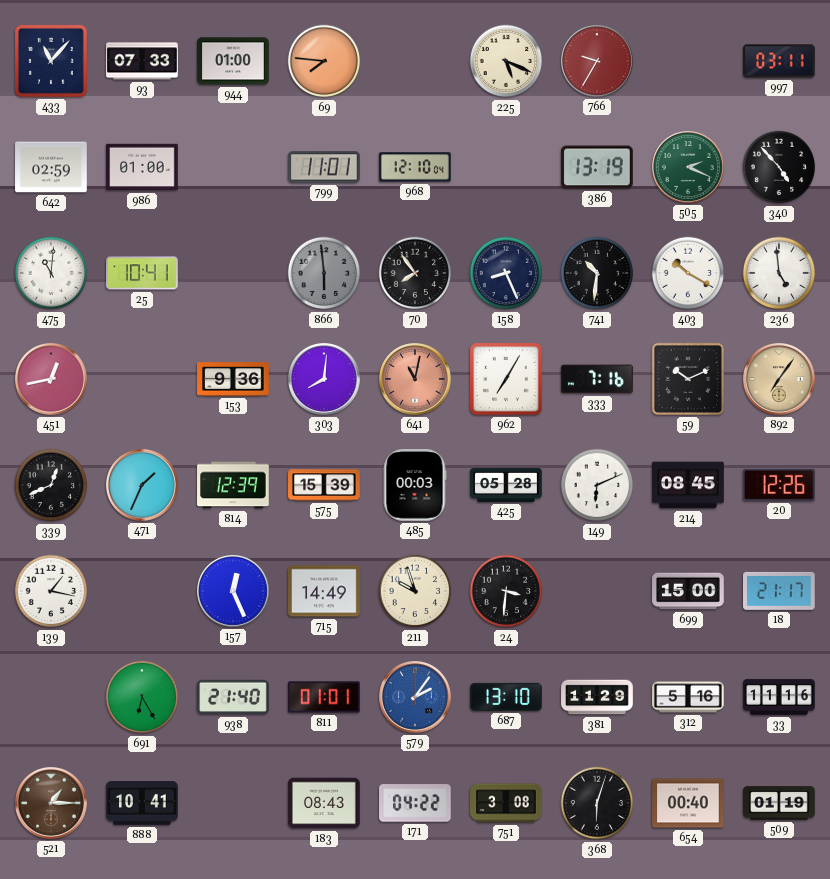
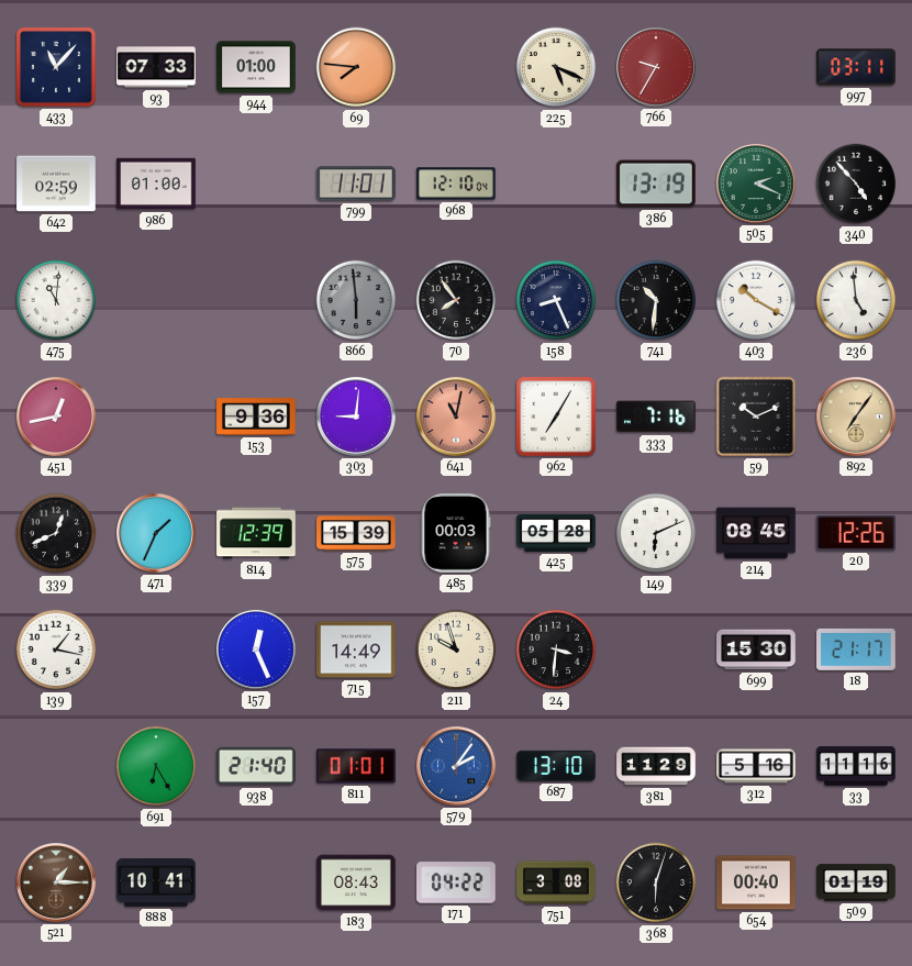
25: 10:41 -> none
303: 8:01 -> 9:01
699: 15:00 -> 15:30
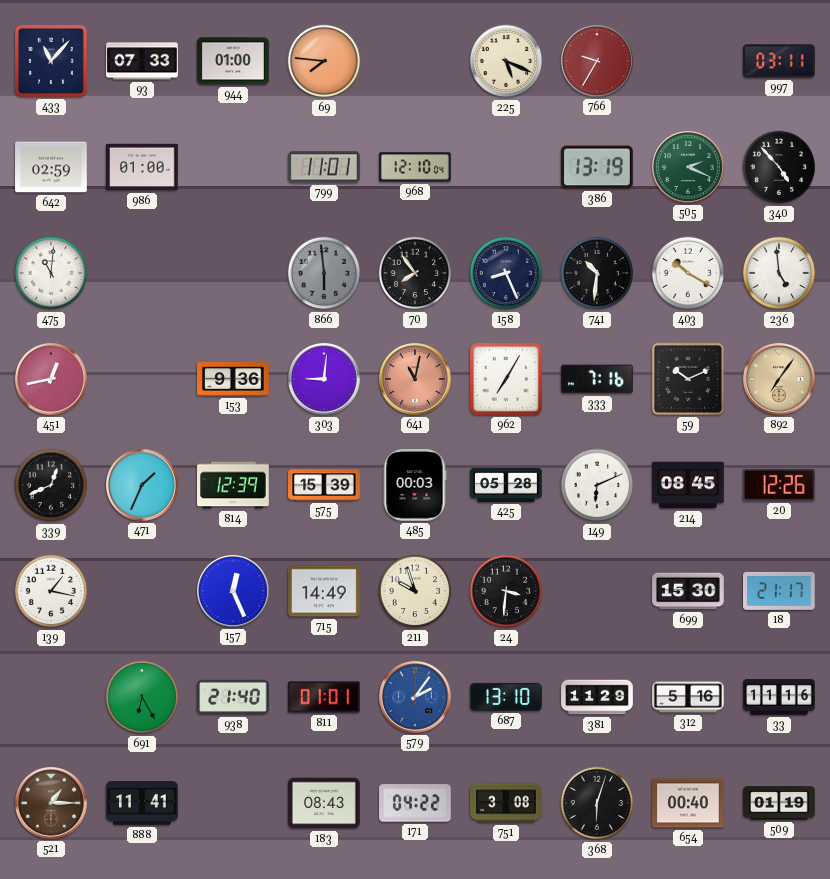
888: 10:41 -> 11:41
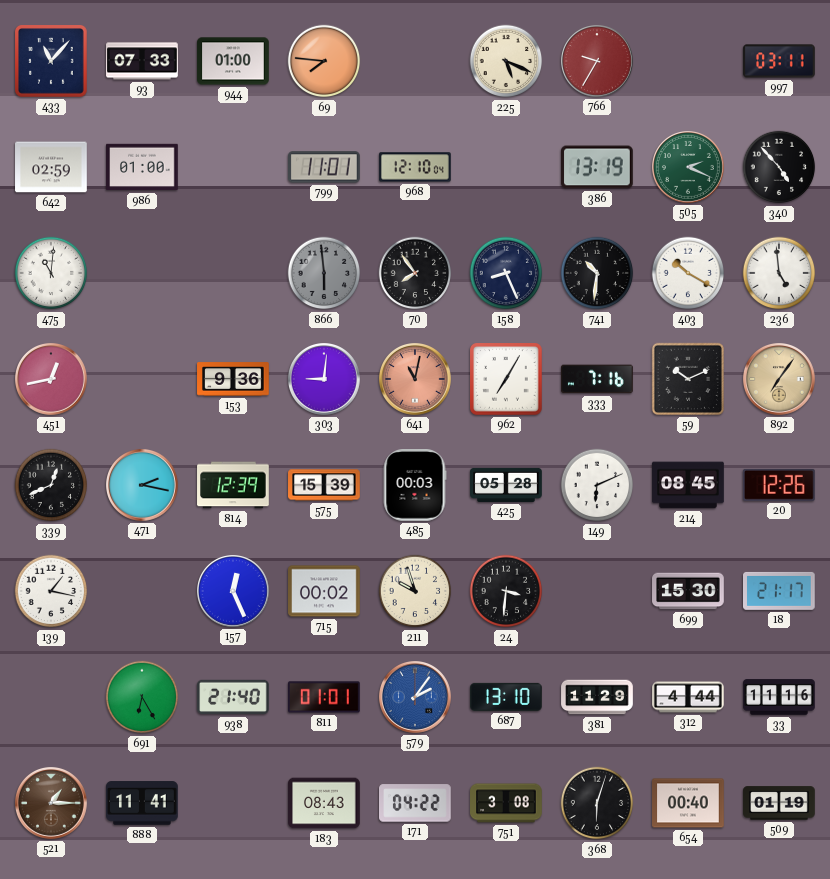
471: 1:34 -> 2:17
715: 14:49 -> 00:02
312: 5:16 -> 4:44
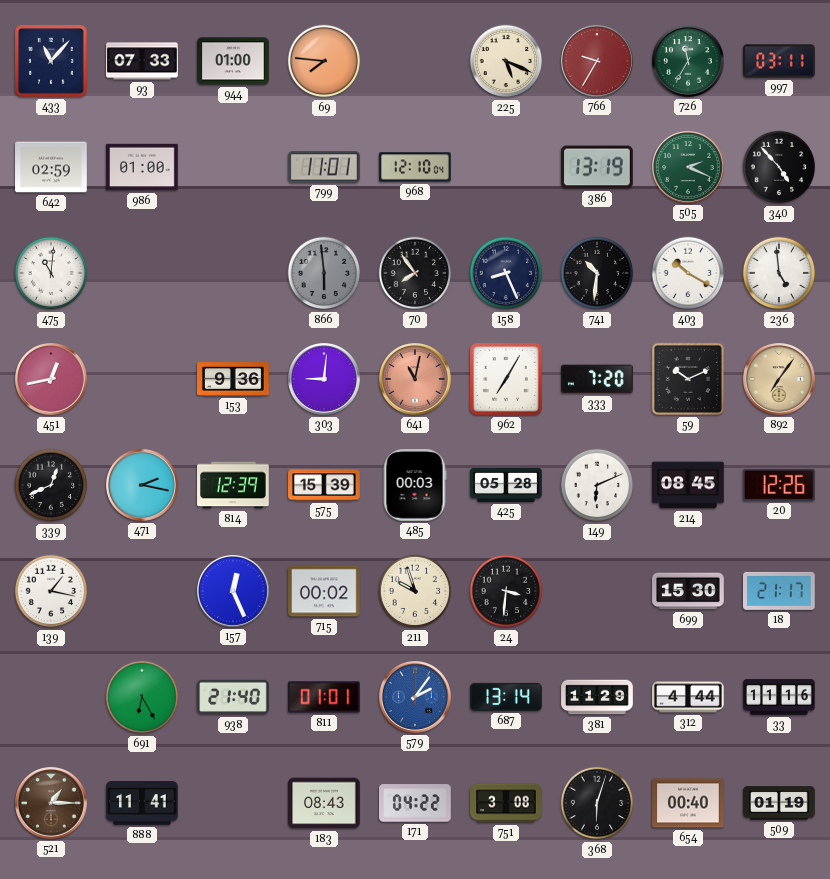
726: none -> 11:35
333: 7:16 -> 7:20
687: 13:10 -> 13:14
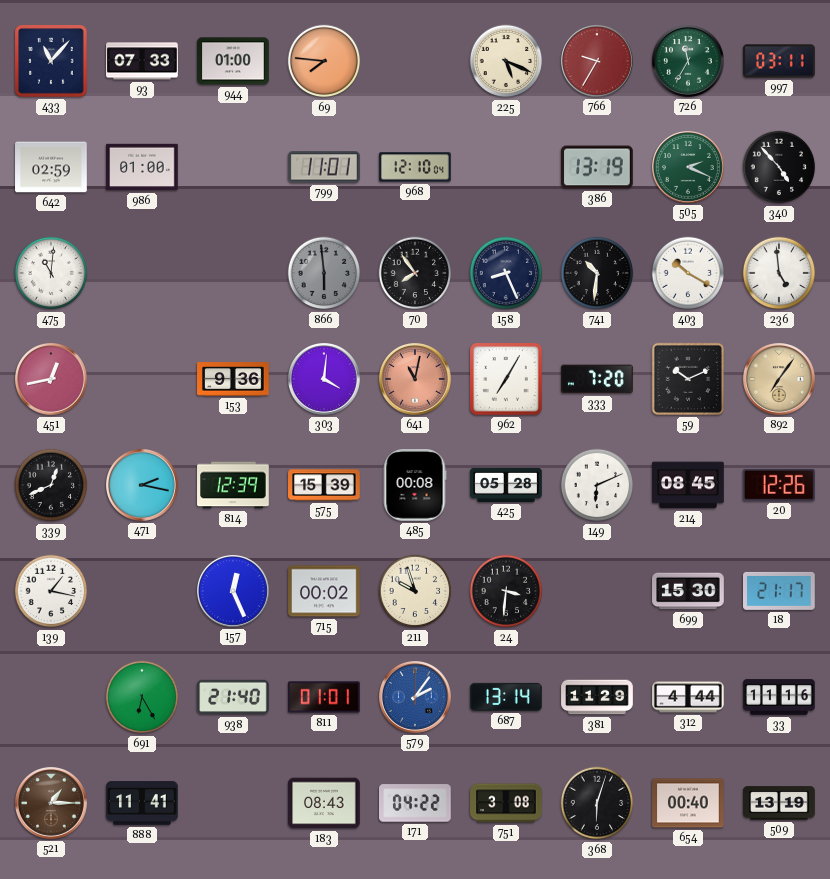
303: 9:01 -> 4:01
485: 00:03 -> 00:08
509: 01:19 -> 13:19
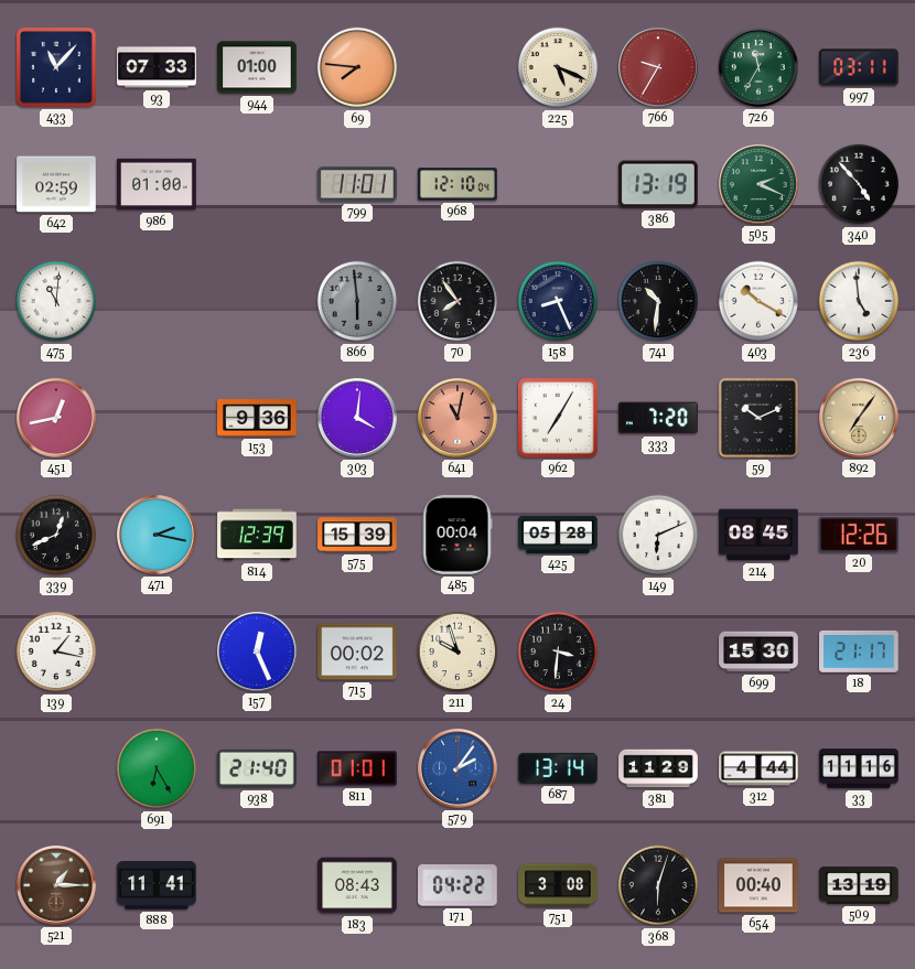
485: 00:08 -> 00:04
